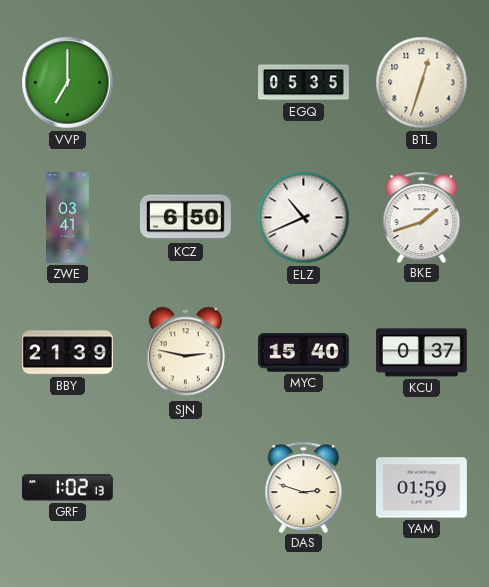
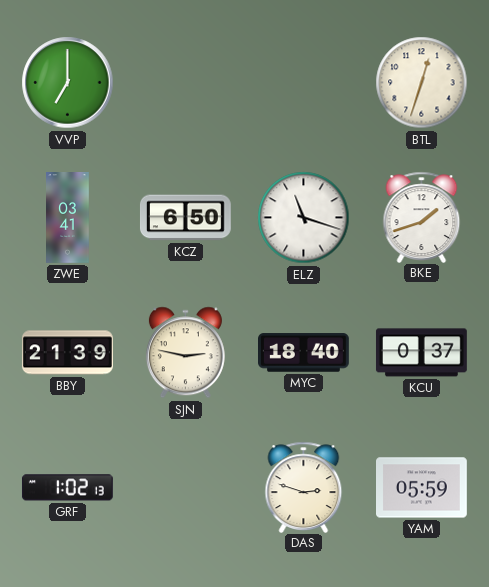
EGQ: 05:35 -> none
ELZ: 10:41 -> 11:18
MYC: 15:40 -> 18:40
YAM: 01:59 -> 05:59
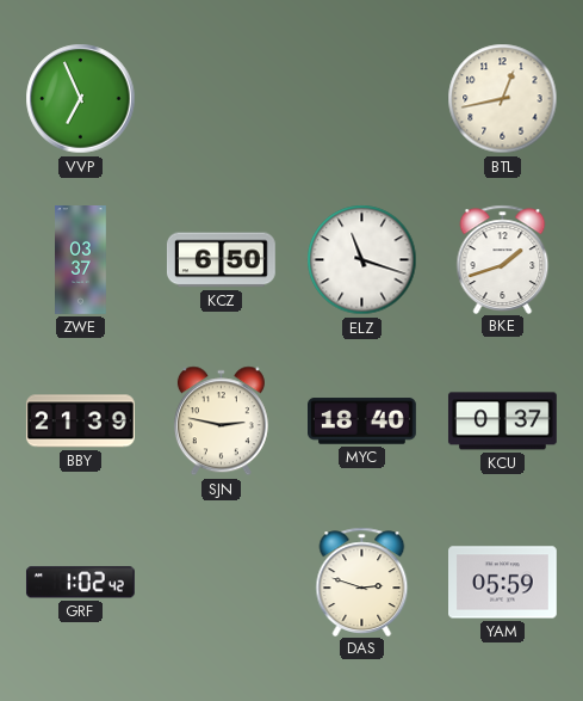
VVP: 7:00 -> 6:56
BTL: 12:33 -> 12:43
ZWE: 03:41 -> 03:37
GRF: 1:02:13 -> 1:02:42
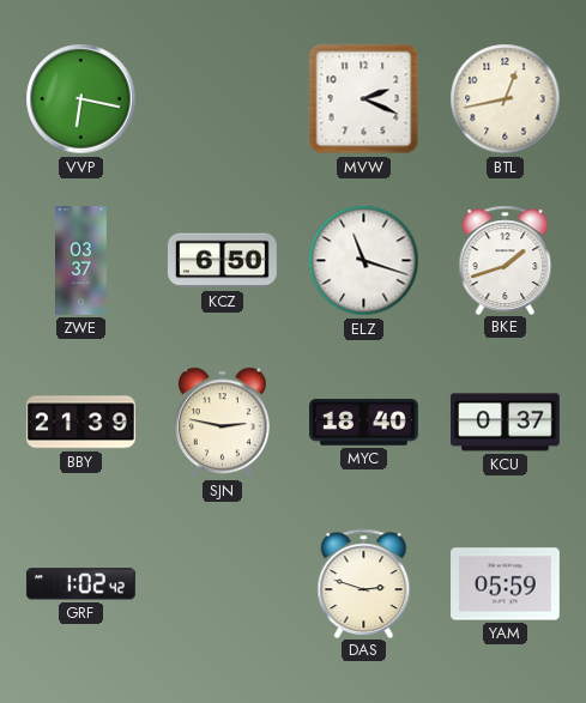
VVP: 6:56 -> 6:17
MVW: none -> 2:19
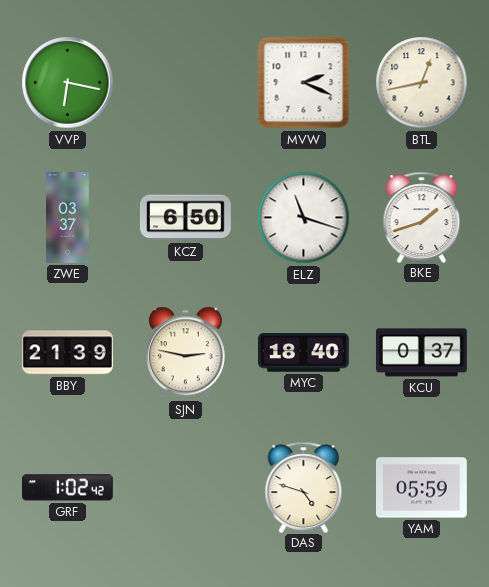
DAS: 2:48 -> 4:48
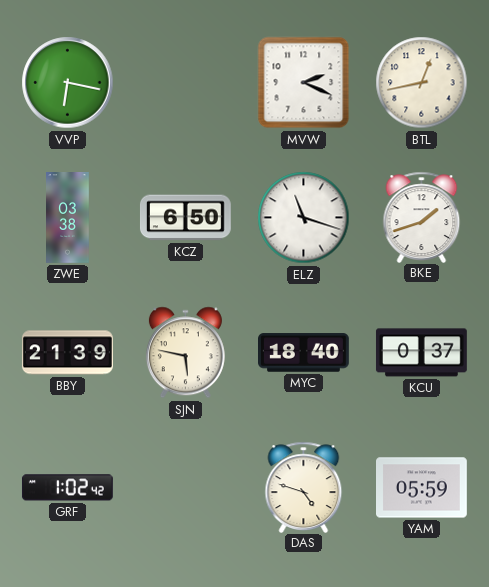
ZWE: 03:37 -> 03:38
SJN: 2:47 -> 5:47
